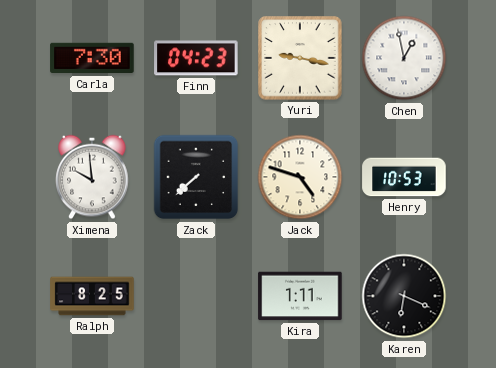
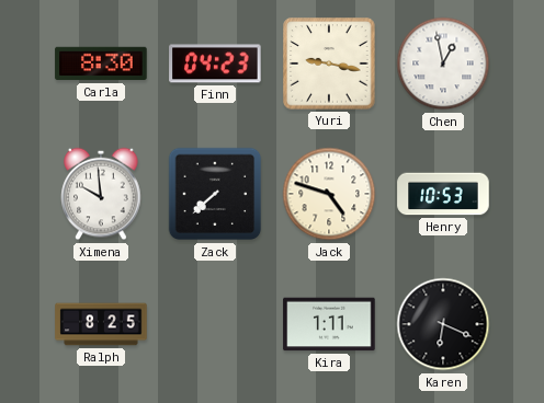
Carla: 7:30 -> 8:30
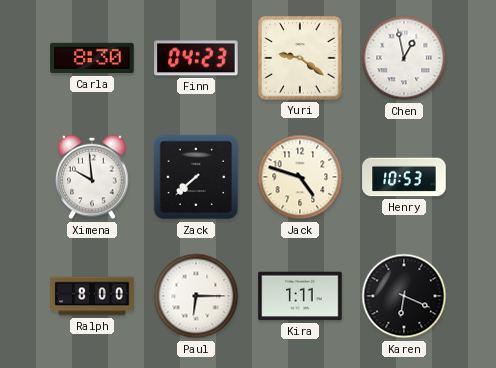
Yuri: 9:17 -> 9:21
Ralph: 8:25 -> 8:00
Paul: none -> 6:15
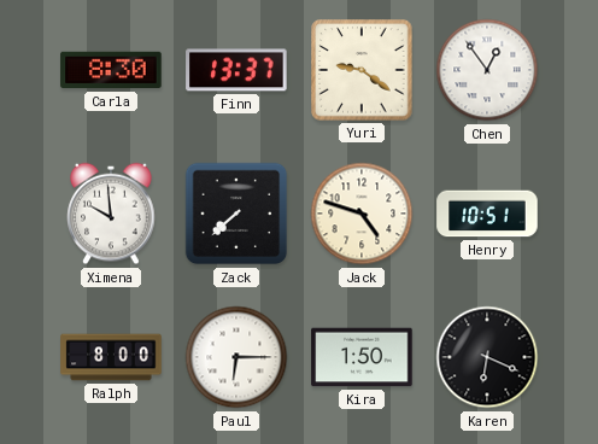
Finn: 04:23 -> 13:37
Chen: 12:58 -> 12:54
Henry: 10:53 -> 10:51
Kira: 1:11 -> 1:50
